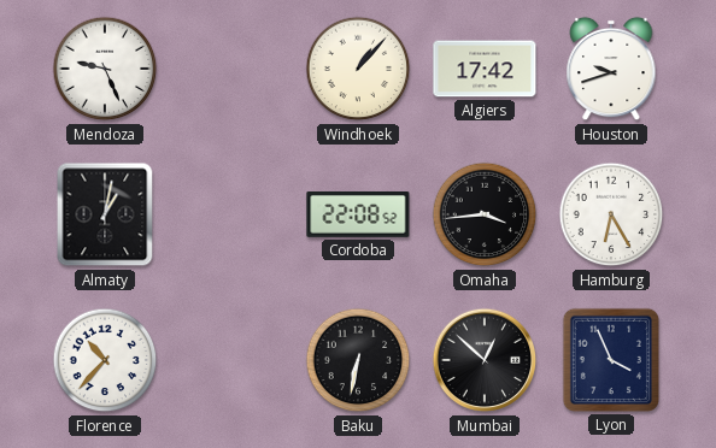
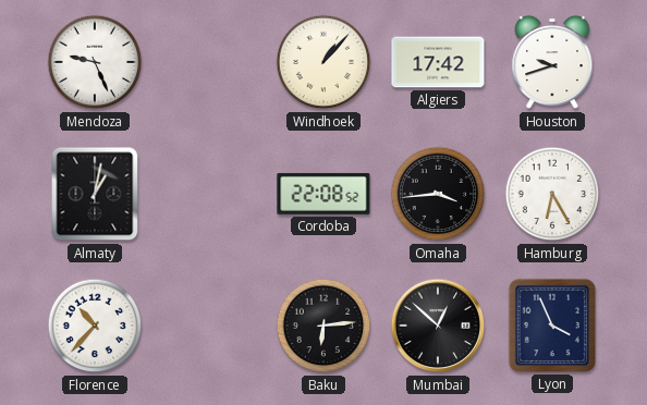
Baku: 6:32 -> 6:14
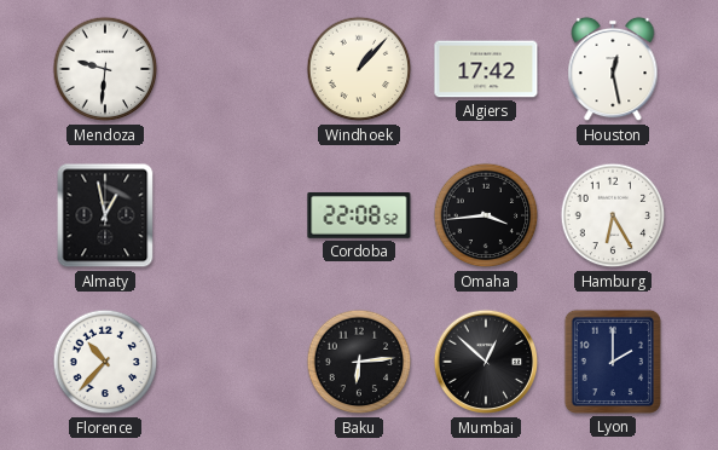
Mendoza: 9:26 -> 9:31
Houston: 9:42 -> 12:28
Almaty: 1:02 -> 12:58
Lyon: 3:56 -> 2:00
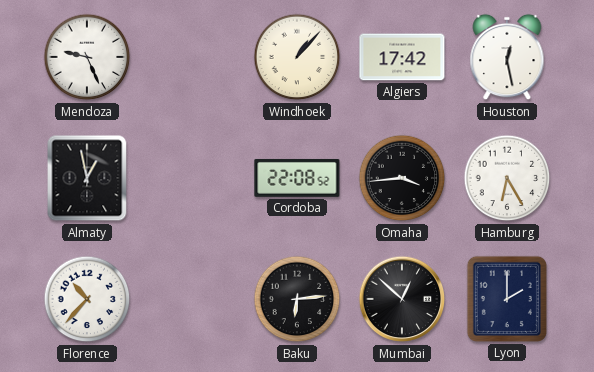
Mendoza: 9:31 -> 9:26
